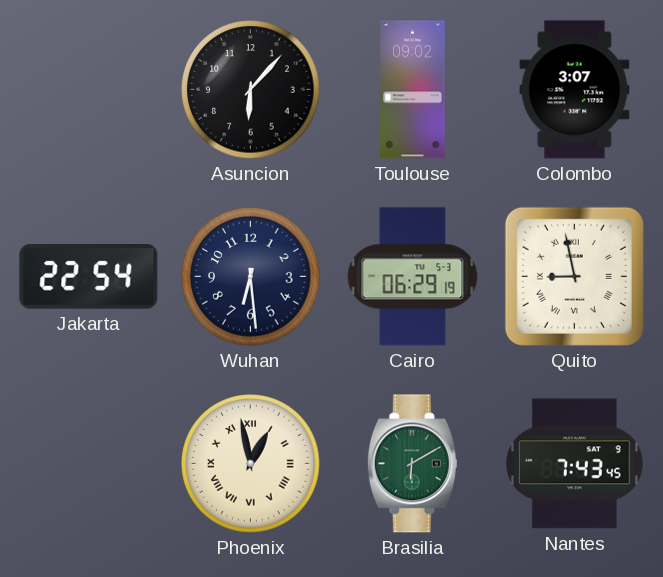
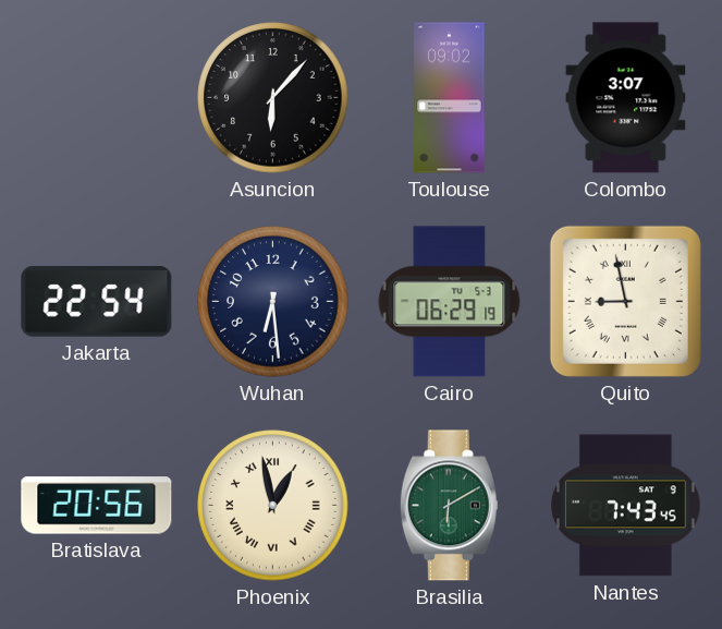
Bratislava: none -> 20:56
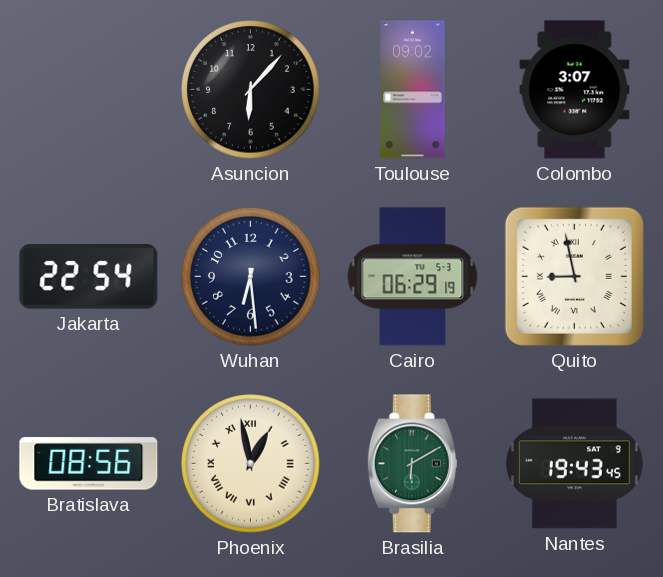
Bratislava: 20:56 -> 08:56
Nantes: 7:43 -> 19:43
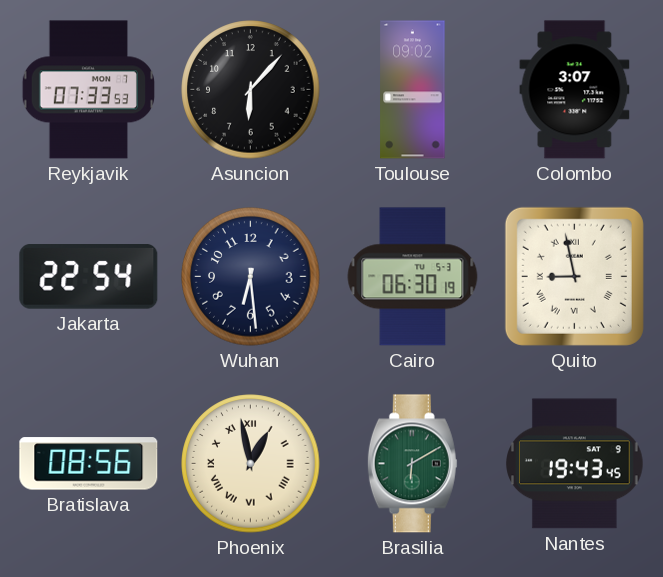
Reykjavik: none -> 07:33
Cairo: 06:29 -> 06:30
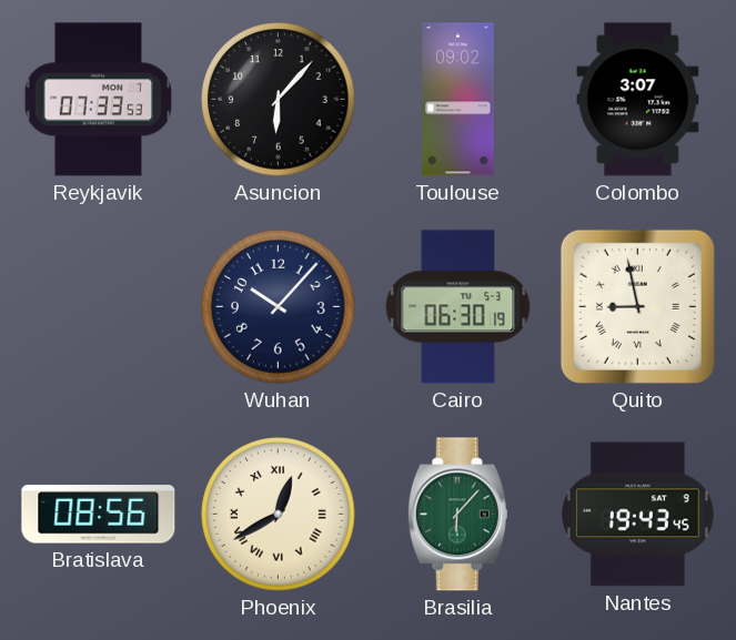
Jakarta: 22:54 -> none
Wuhan: 6:29 -> 10:07
Phoenix: 12:58 -> 12:40
Brasilia: 6:10 -> 6:07
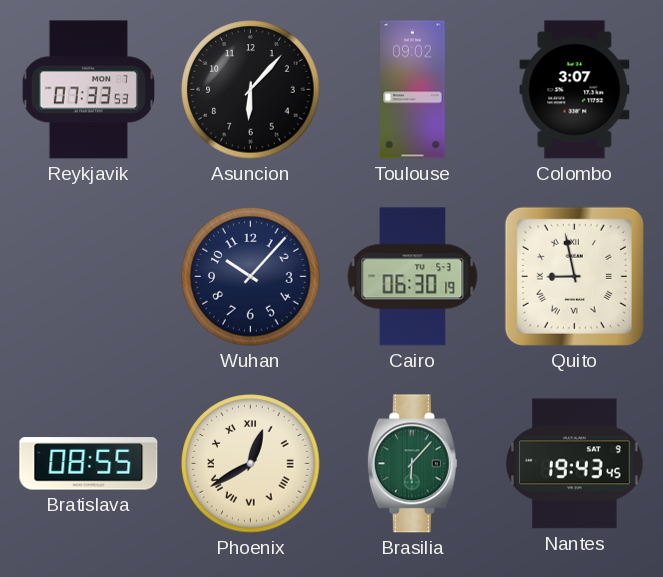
Bratislava: 08:56 -> 08:55
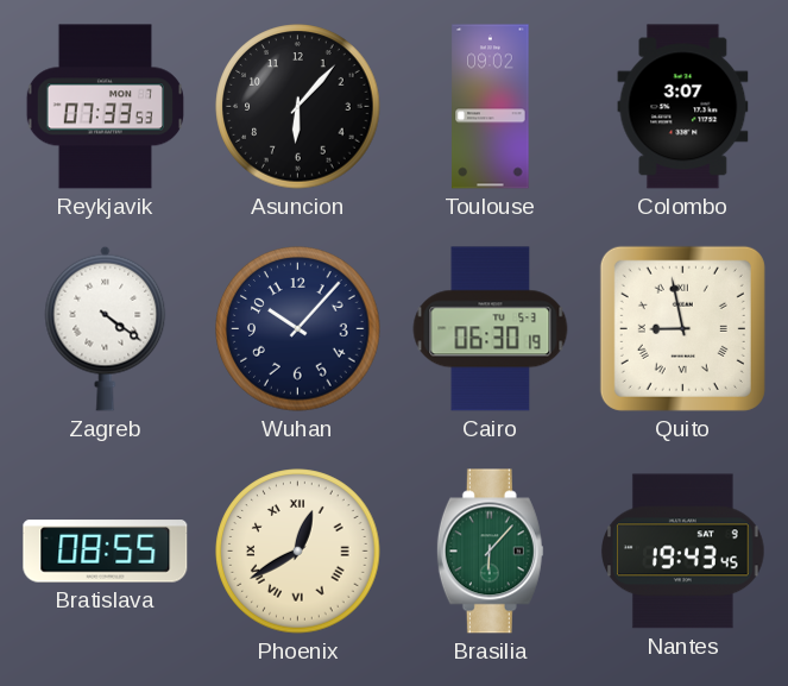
Zagreb: none -> 4:21
